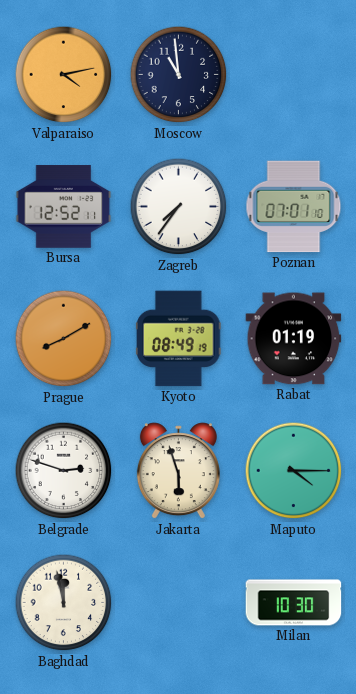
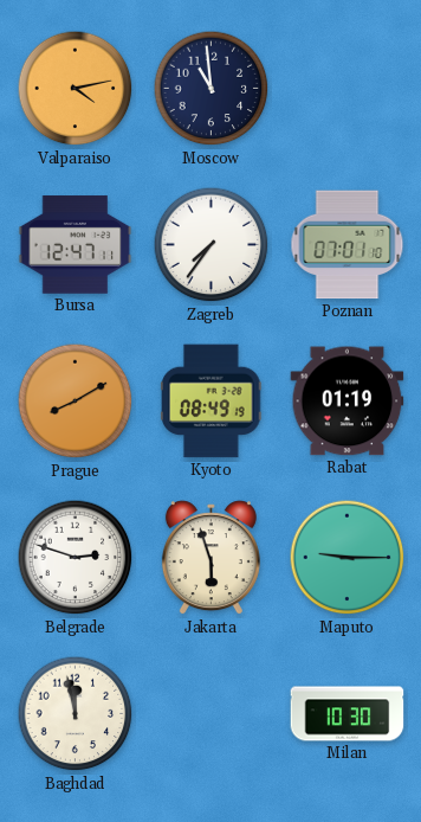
Bursa: 12:52 -> 12:47
Maputo: 4:15 -> 9:15
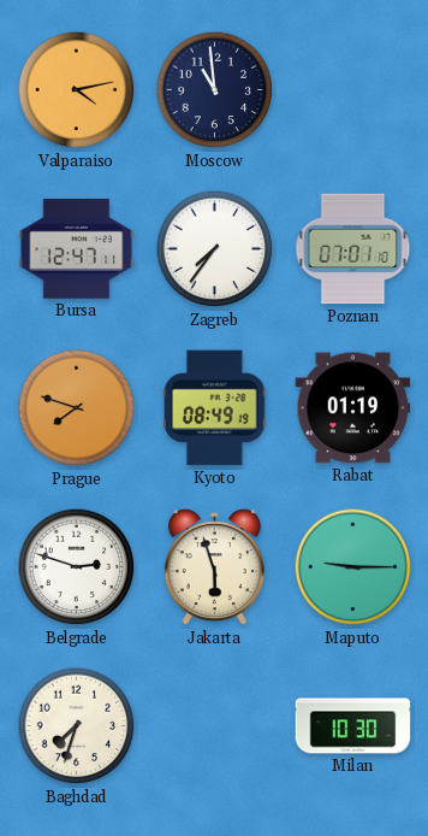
Prague: 8:10 -> 7:48
Baghdad: 11:58 -> 7:33
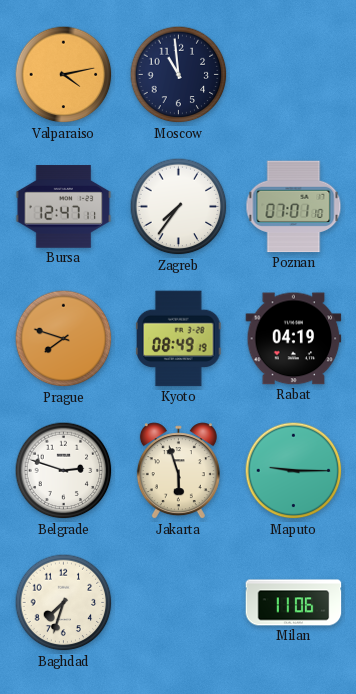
Rabat: 01:19 -> 04:19
Milan: 10:30 -> 11:06
